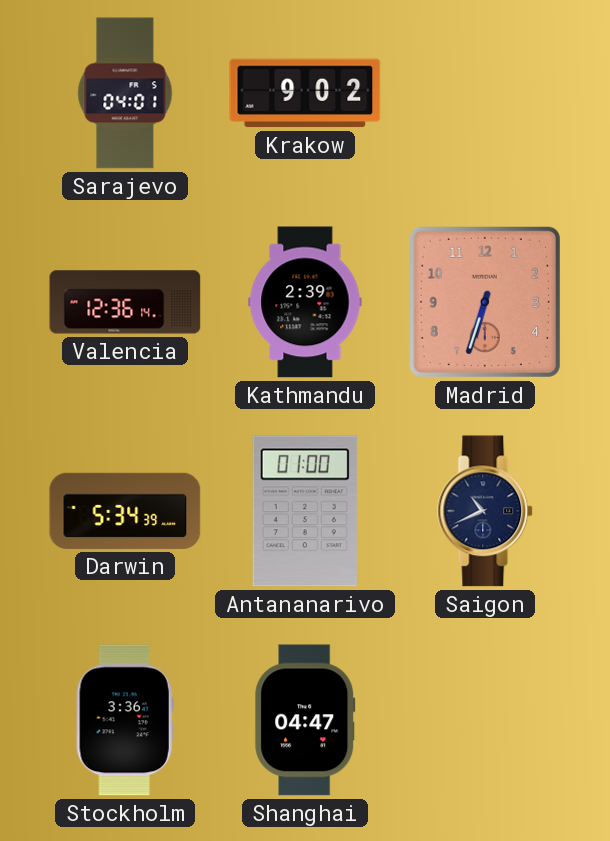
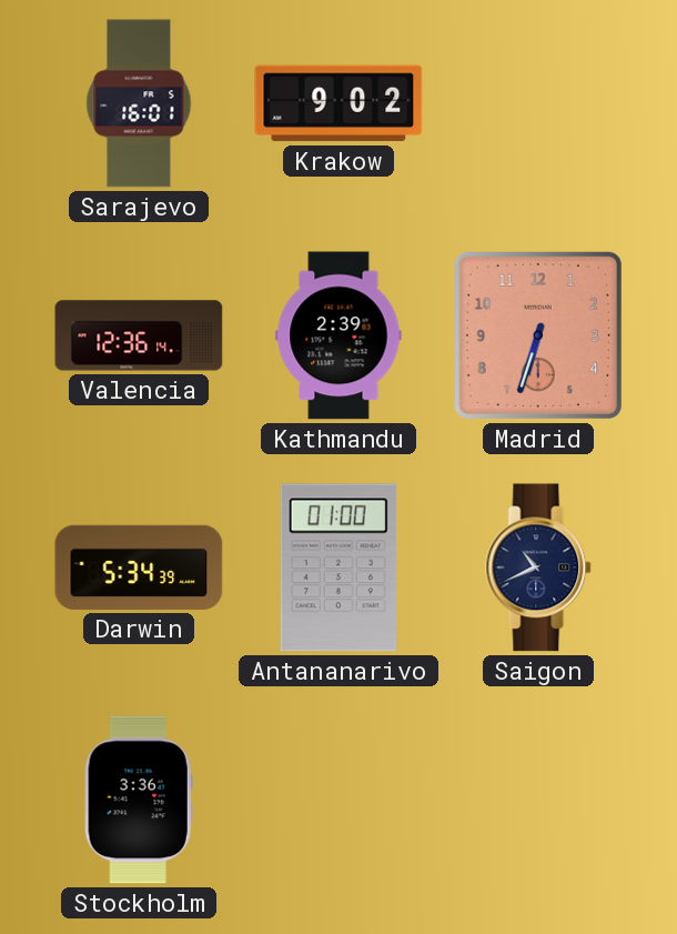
Sarajevo: 04:01 -> 16:01
Shanghai: 04:47 -> none
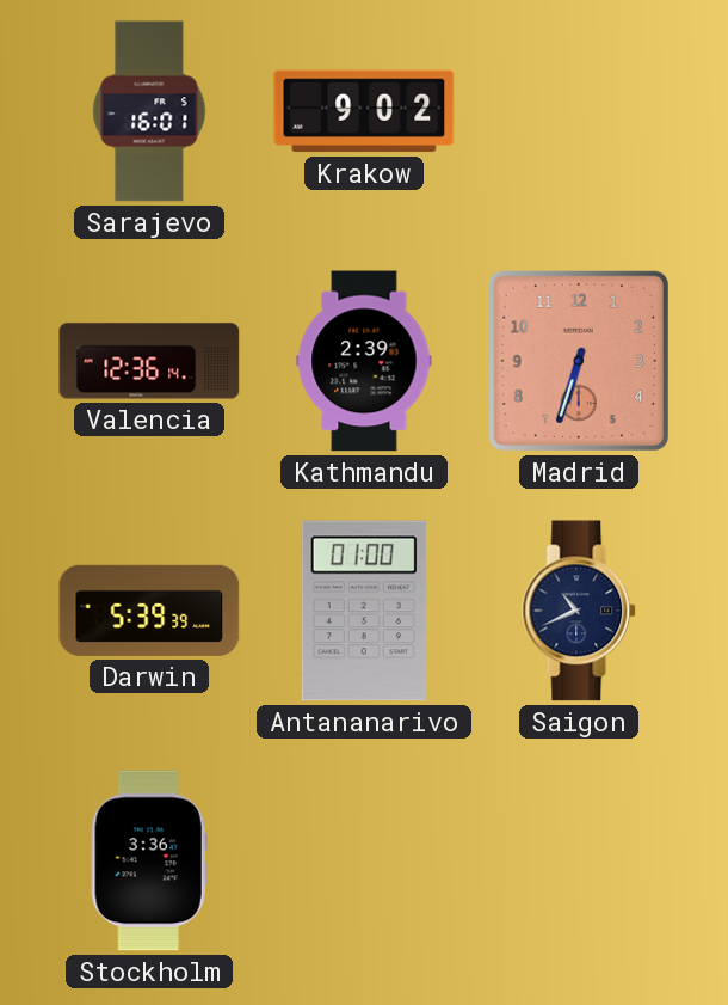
Darwin: 5:34 -> 5:39
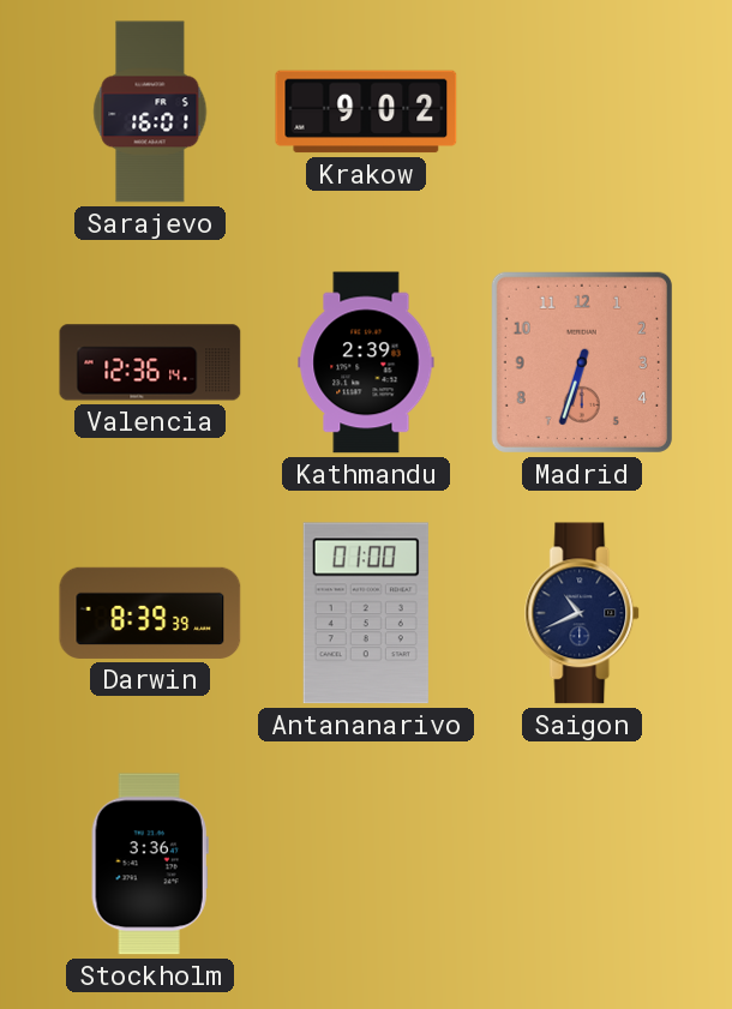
Darwin: 5:39 -> 8:39
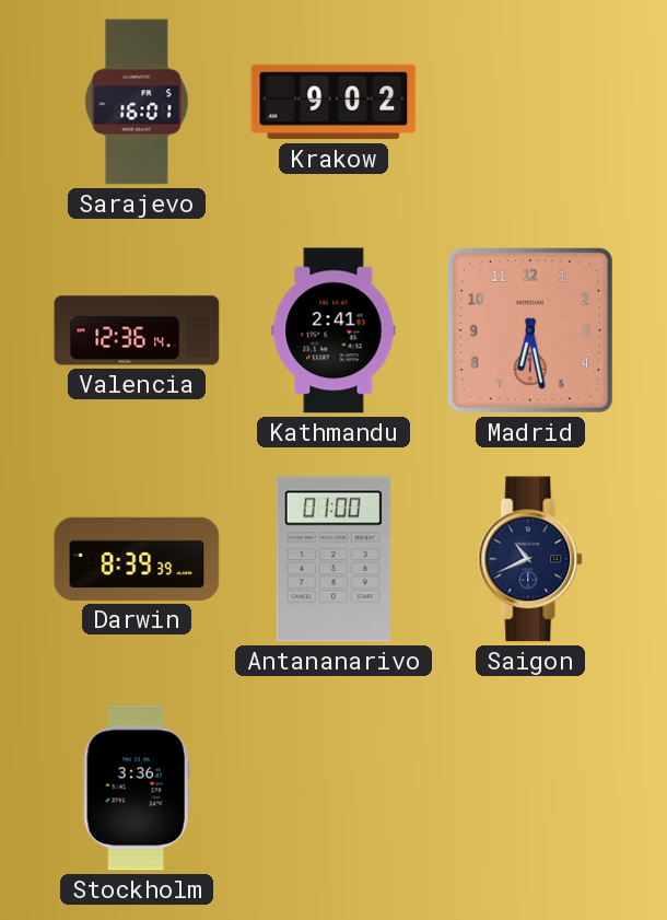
Kathmandu: 2:39 -> 2:41
Madrid: 6:33 -> 6:28
